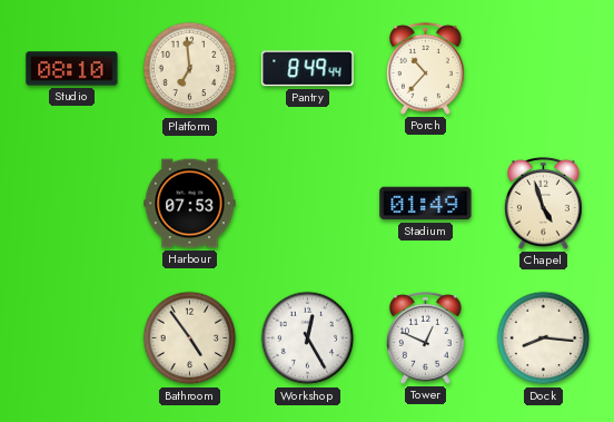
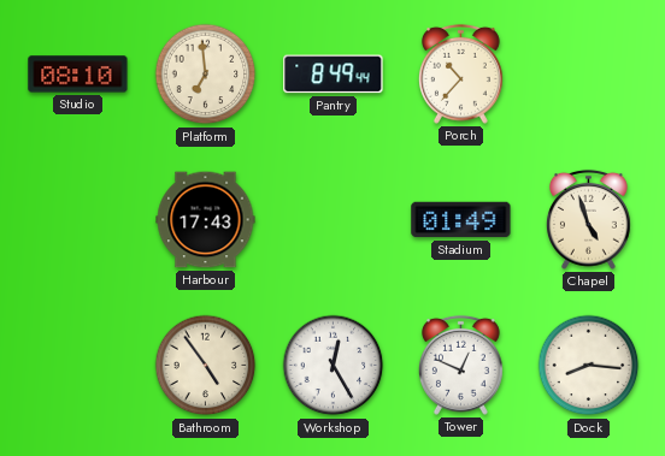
Harbour: 07:53 -> 17:43
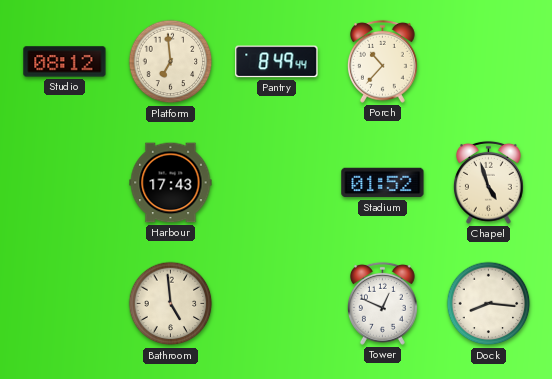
Studio: 08:10 -> 08:12
Stadium: 01:49 -> 01:52
Bathroom: 4:54 -> 4:59
Workshop: 12:25 -> none
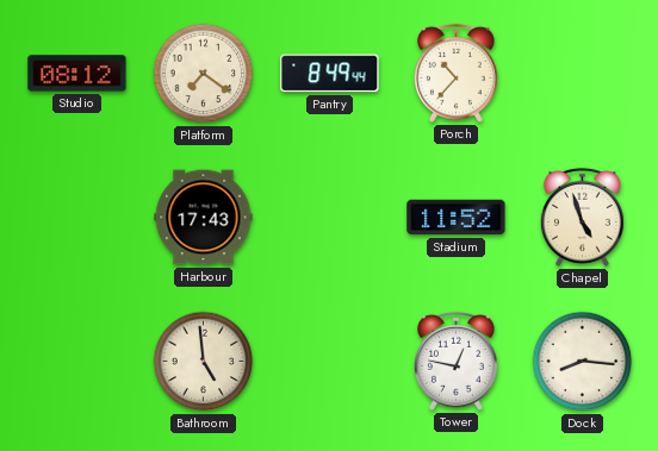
Platform: 6:59 -> 7:21
Stadium: 01:52 -> 11:52
Tower: 12:49 -> 12:47
